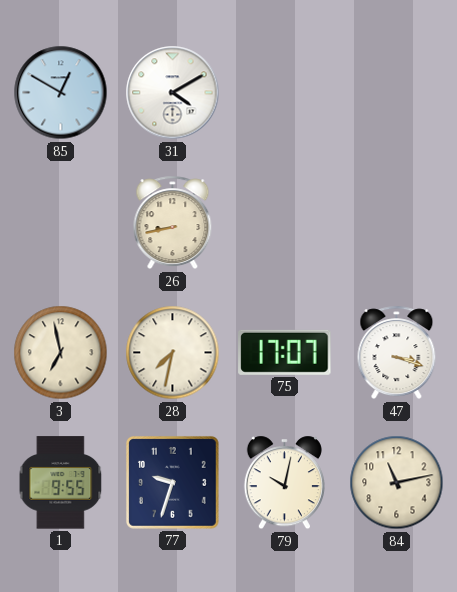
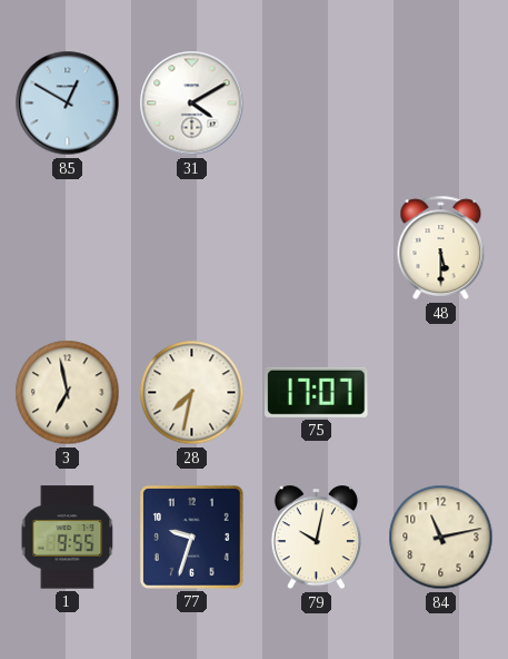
26: 8:43 -> none
48: none -> 5:30
47: 3:18 -> none
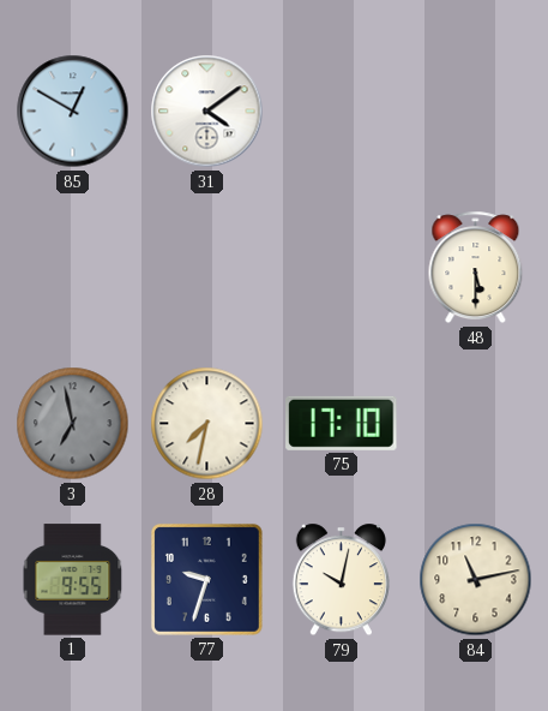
31: 4:10 -> 4:09
3 dial: cream -> grey
75: 17:07 -> 17:10
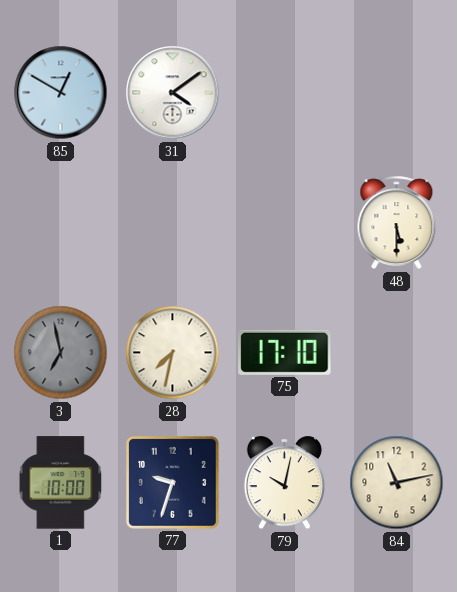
1: 9:55 -> 10:00
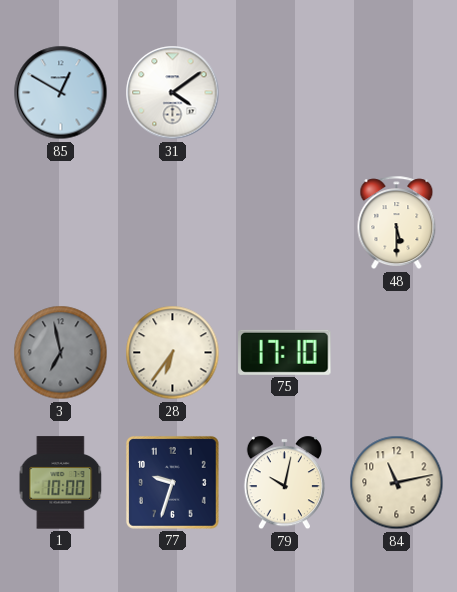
28: 7:32 -> 6:36
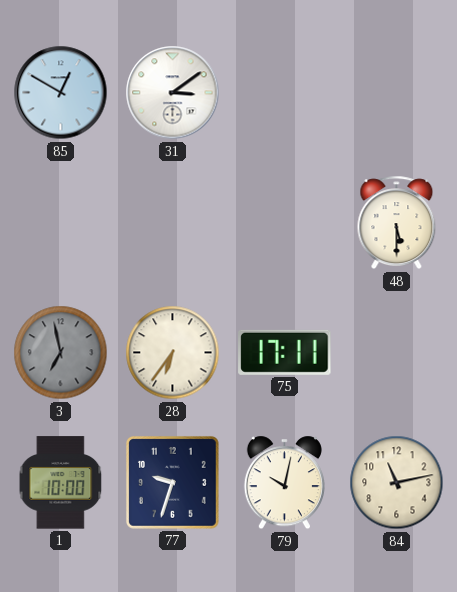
31: 4:09 -> 3:09
75: 17:10 -> 17:11
